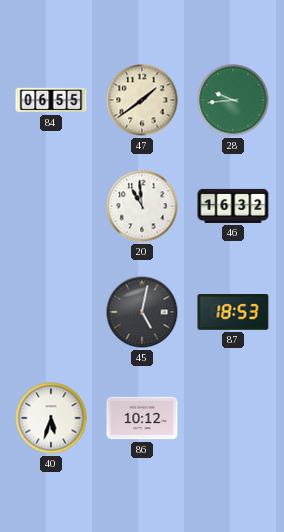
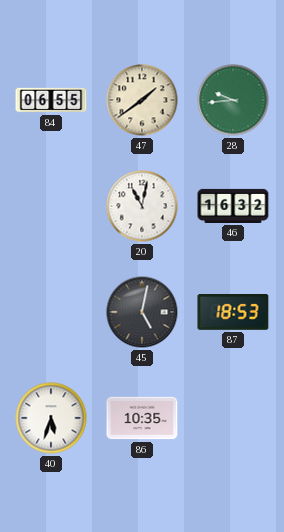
20: 10:59 -> 11:02
86: 10:12 -> 10:35
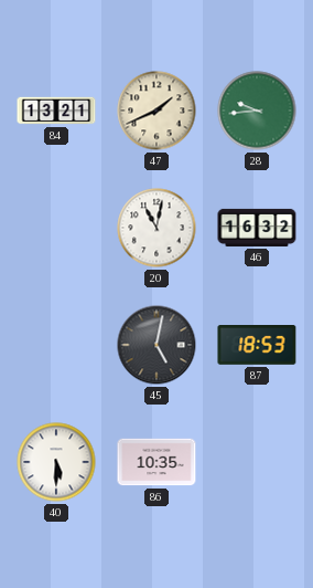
84: 06:55 -> 13:21
47: 1:39 -> 1:41
40: 5:33 -> 5:30
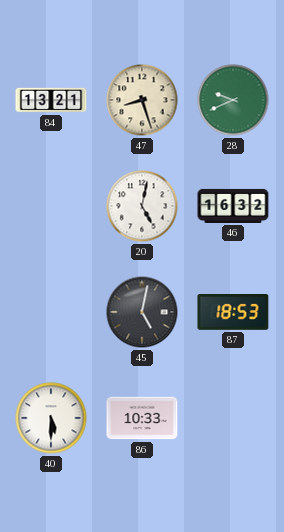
47: 1:41 -> 8:27
28: 9:44 -> 9:41
20: 11:02 -> 5:02
86: 10:35 -> 10:33
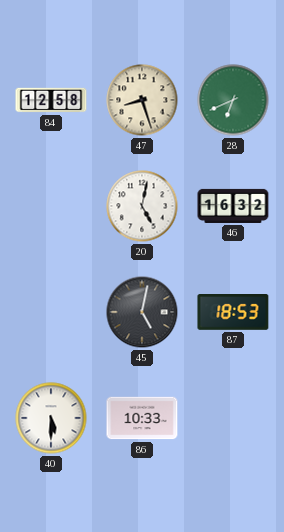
84: 13:21 -> 12:58
28: 9:41 -> 6:41
